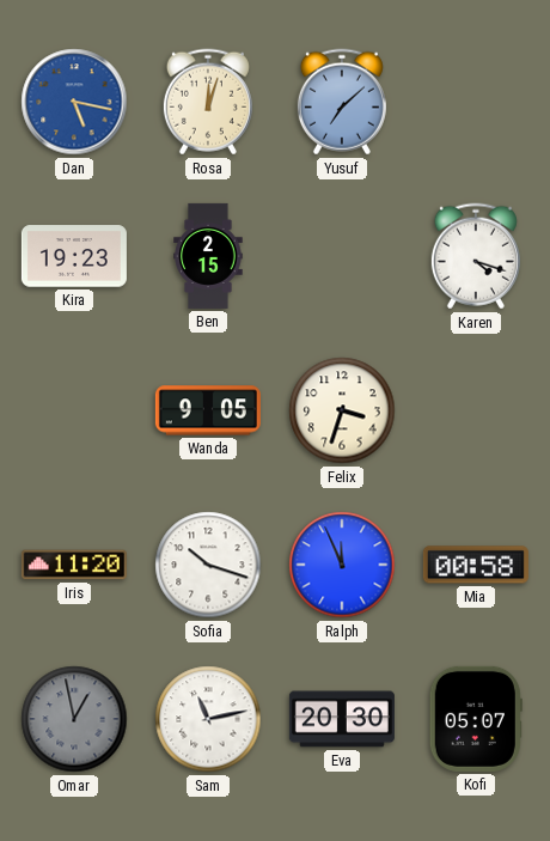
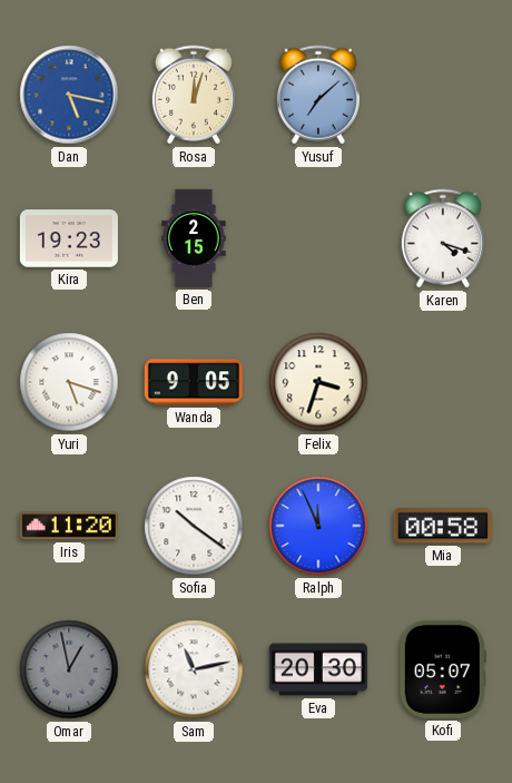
Yuri: none -> 5:18
Sofia: 10:18 -> 10:21
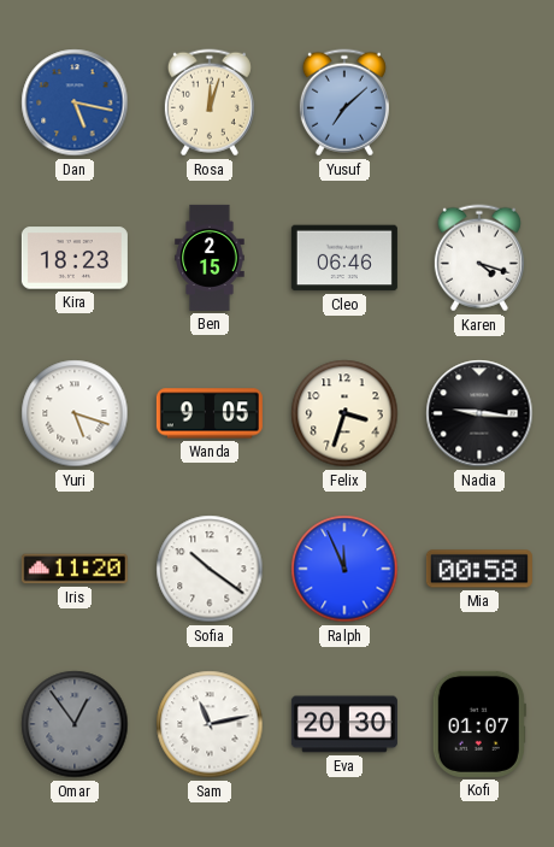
Kira: 19:23 -> 18:23
Cleo: none -> 06:46
Nadia: none -> 9:16
Omar: 12:58 -> 12:54
Kofi: 05:07 -> 01:07
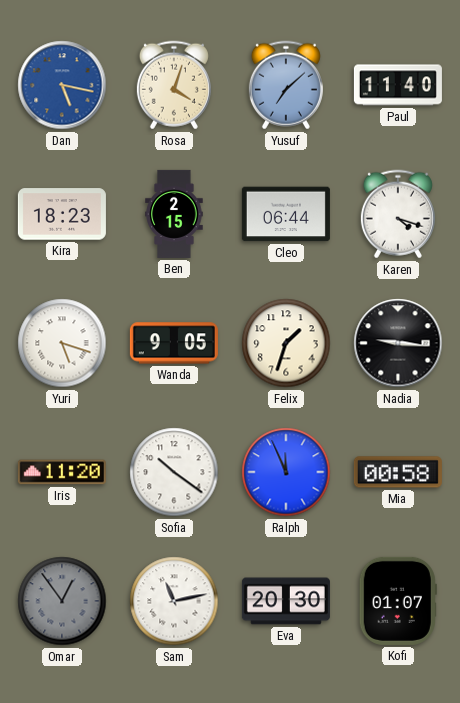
Rosa: 12:03 -> 4:03
Paul: none -> 11:40
Cleo: 06:46 -> 06:44
Felix: 3:33 -> 1:33
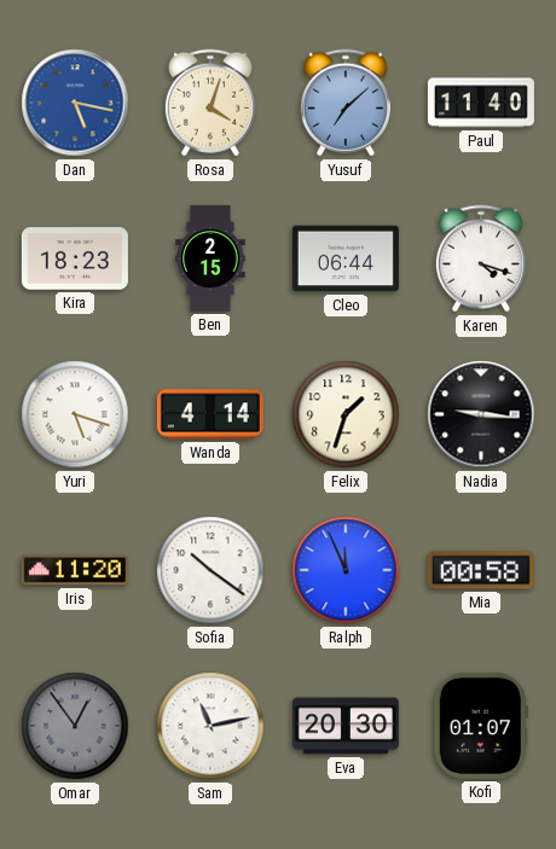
Wanda: 9:05 -> 4:14
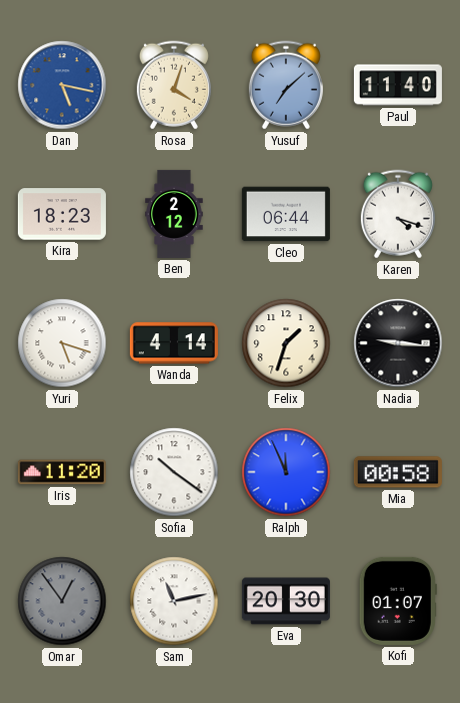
Ben: 2:15 -> 2:12
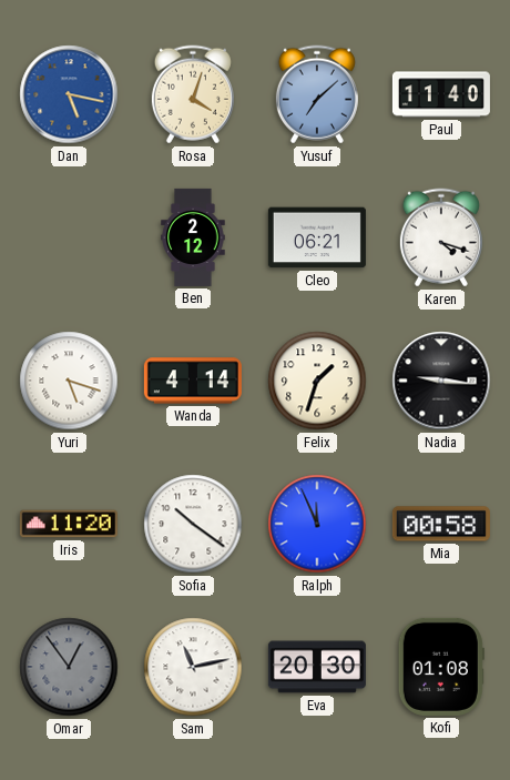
Kira: 18:23 -> none
Cleo: 06:44 -> 06:21
Kofi: 01:07 -> 01:08
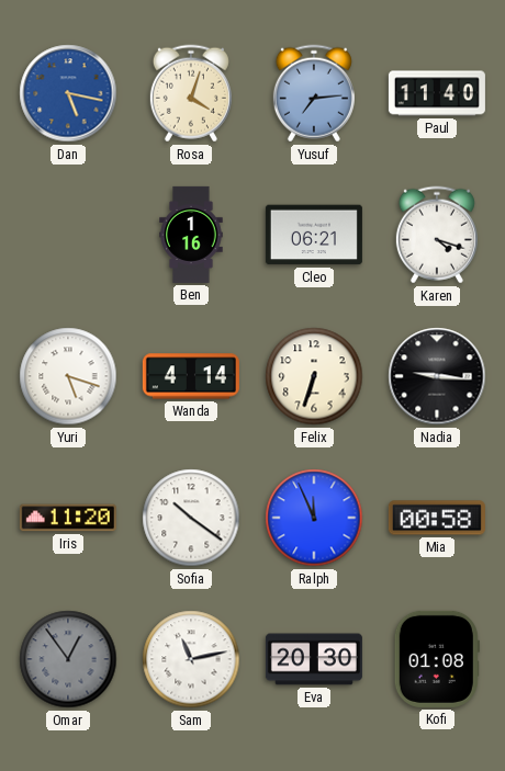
Yusuf: 7:08 -> 7:14
Ben: 2:12 -> 1:16
Felix: 1:33 -> 6:33
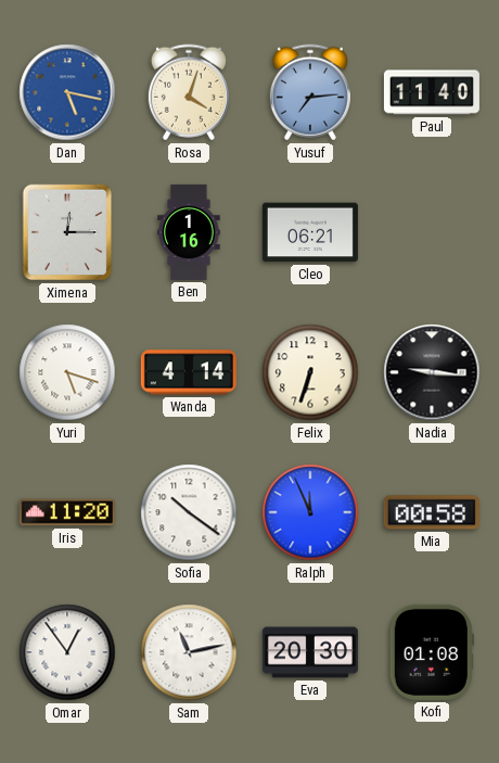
Ximena: none -> 12:15
Karen: 4:18 -> none
Omar dial: grey -> white
